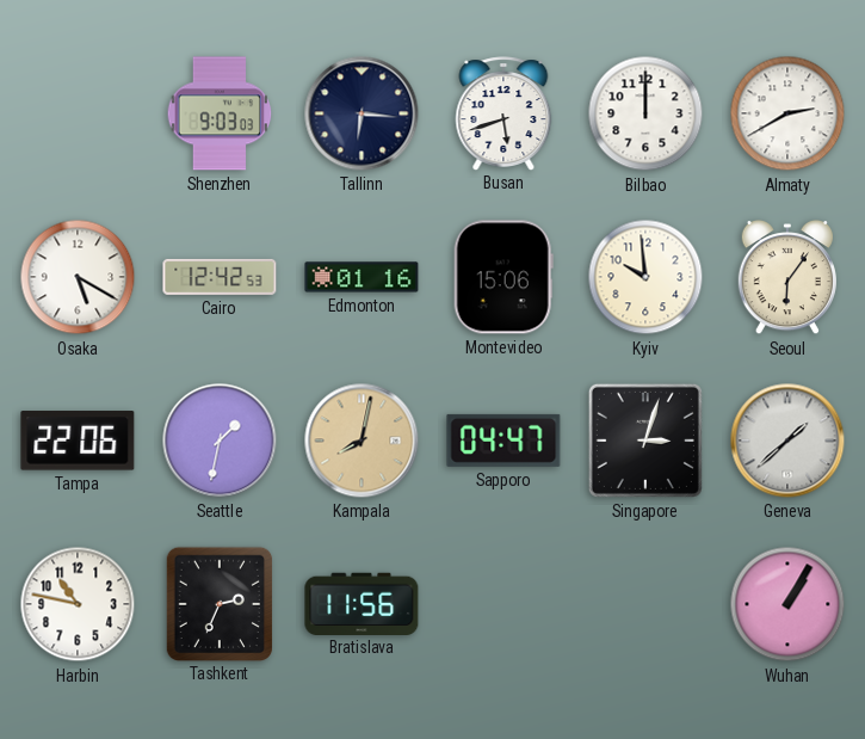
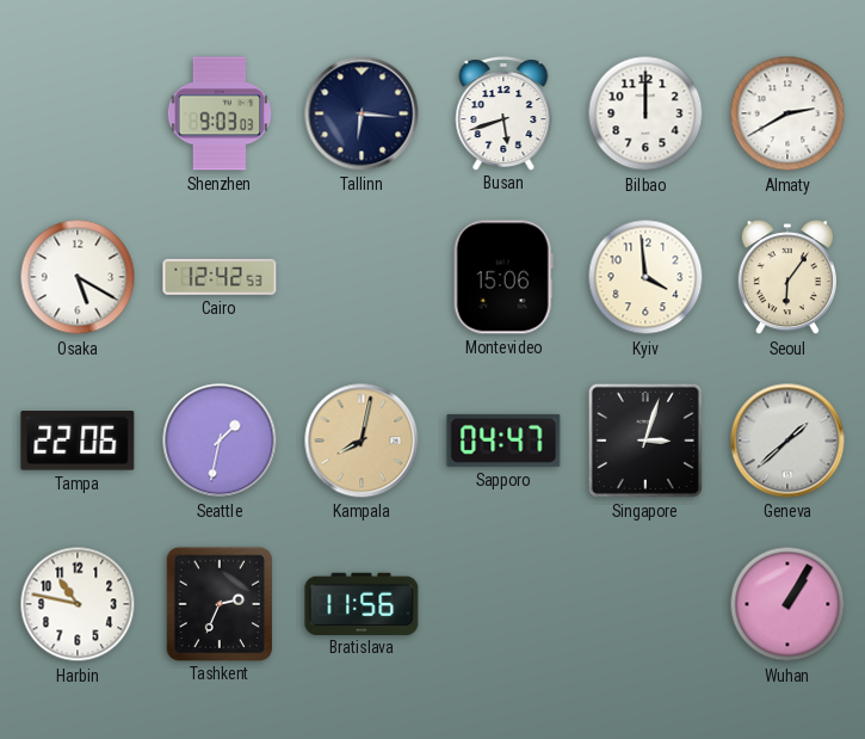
Edmonton: 01:16 -> none
Kyiv: 9:59 -> 3:59
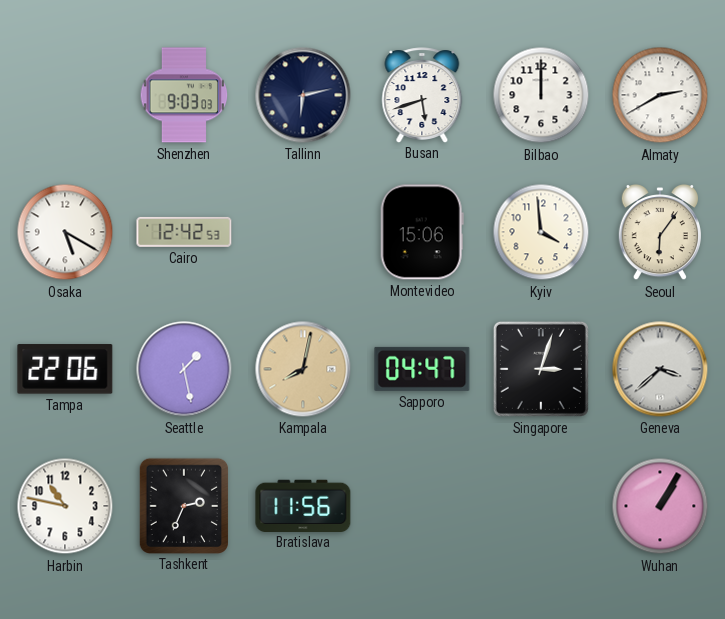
Tallinn: 6:16 -> 6:13
Seattle: 1:32 -> 1:28
Geneva: 1:38 -> 3:38
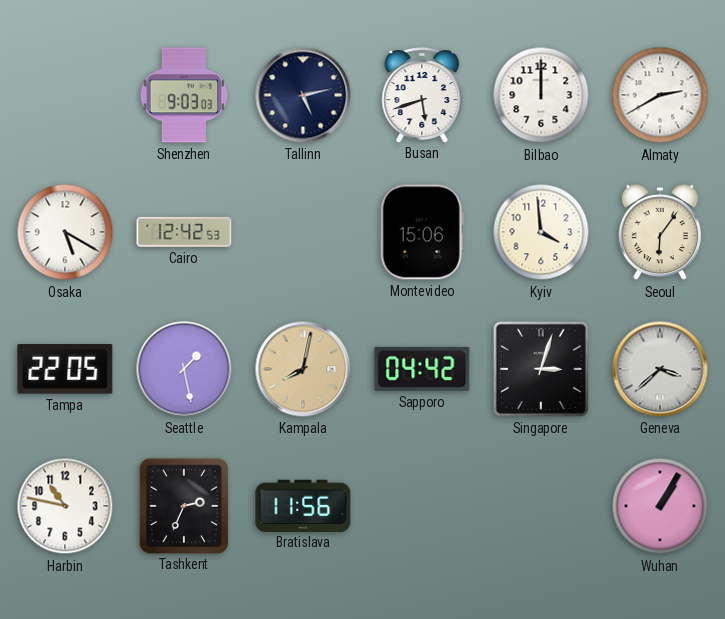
Tallinn: 6:13 -> 5:13
Tampa: 22:06 -> 22:05
Sapporo: 04:47 -> 04:42
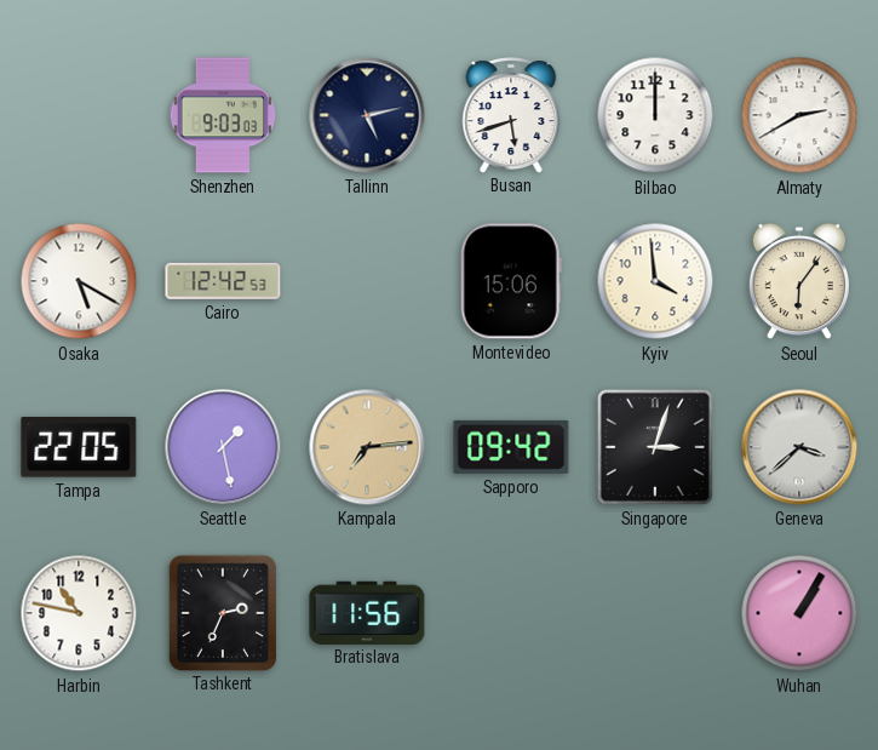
Kampala: 8:02 -> 7:14
Sapporo: 04:42 -> 09:42
